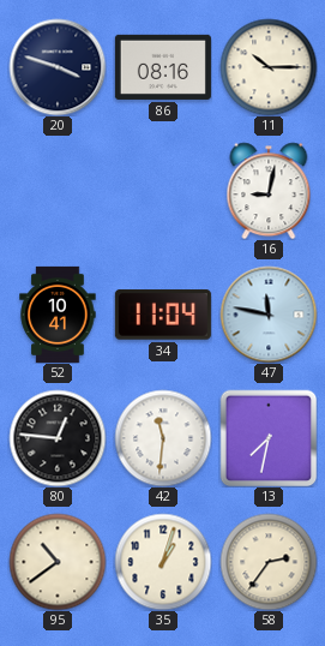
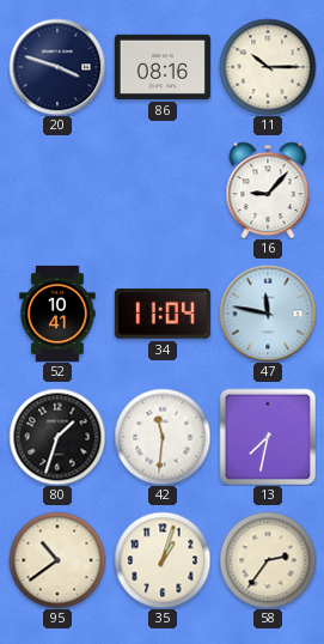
16: 9:02 -> 9:07
80: 12:46 -> 1:33
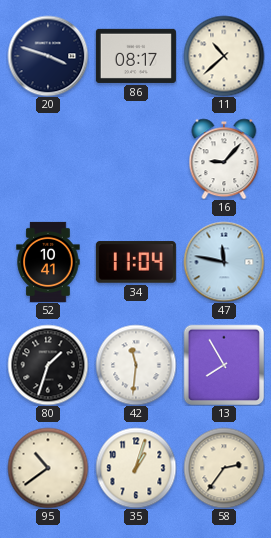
86: 08:16 -> 08:17
11: 10:15 -> 10:38
13: 7:32 -> 7:55
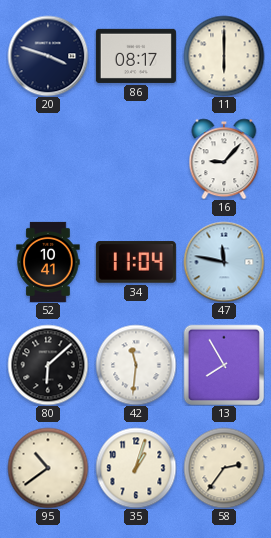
11: 10:38 -> 6:00
80: 1:33 -> 6:08
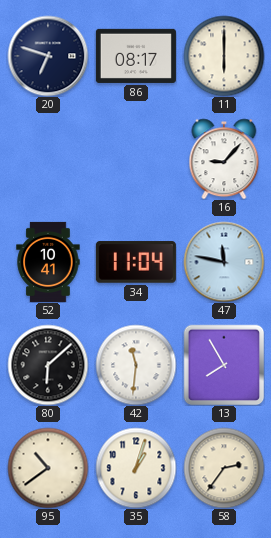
20: 3:48 -> 6:48
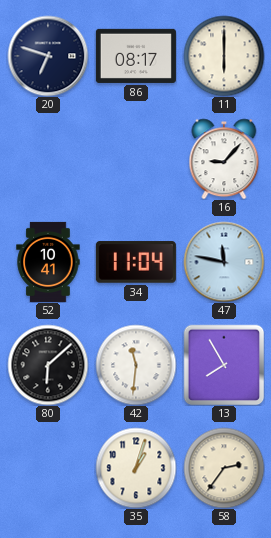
95: 10:39 -> none
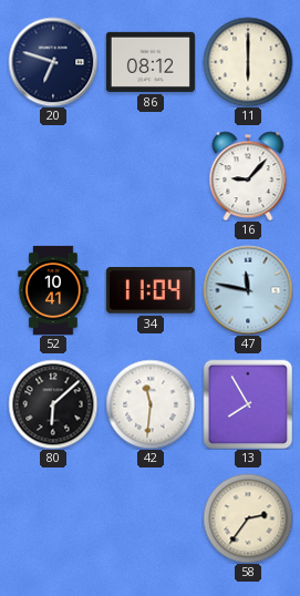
86: 08:17 -> 08:12
35: 1:03 -> none
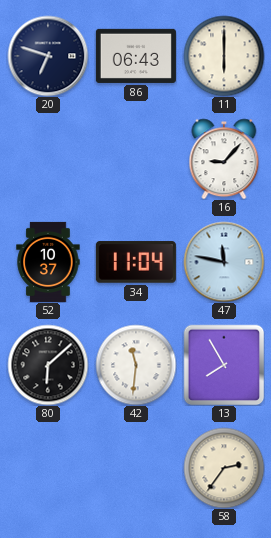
86: 08:12 -> 06:43
52: 10:41 -> 10:37
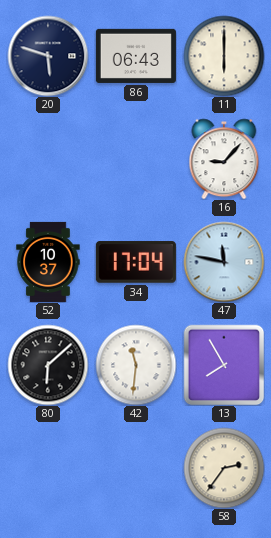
20: 6:48 -> 5:48
34: 11:04 -> 17:04
